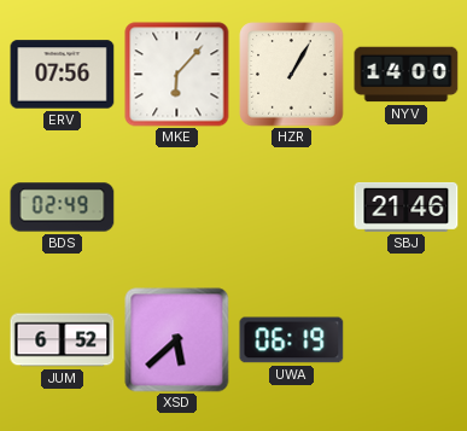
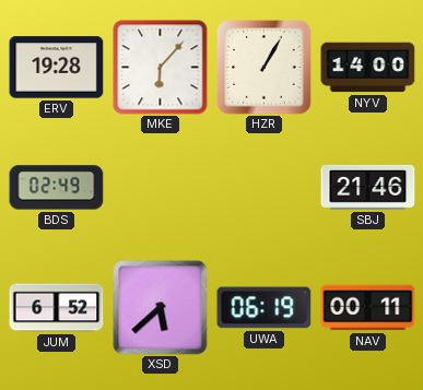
ERV: 07:56 -> 19:28
NAV: none -> 00:11
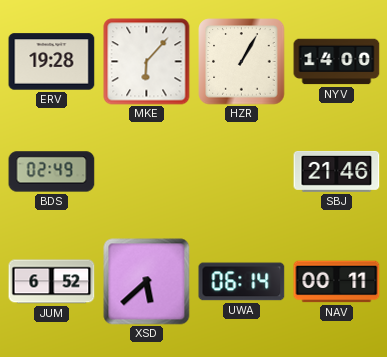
UWA: 06:19 -> 06:14
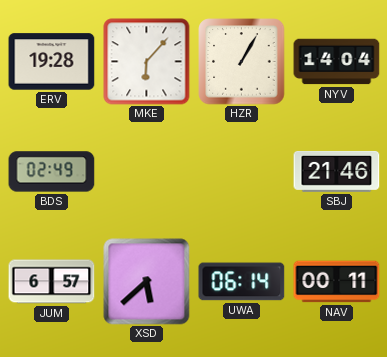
NYV: 14:00 -> 14:04
JUM: 6:52 -> 6:57
